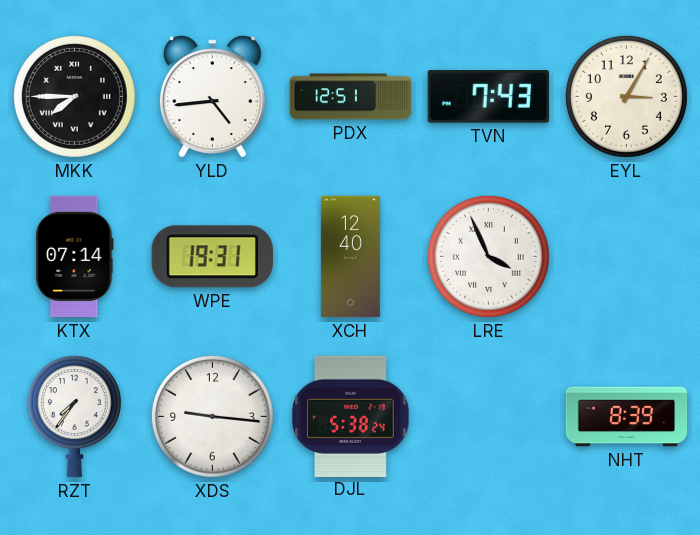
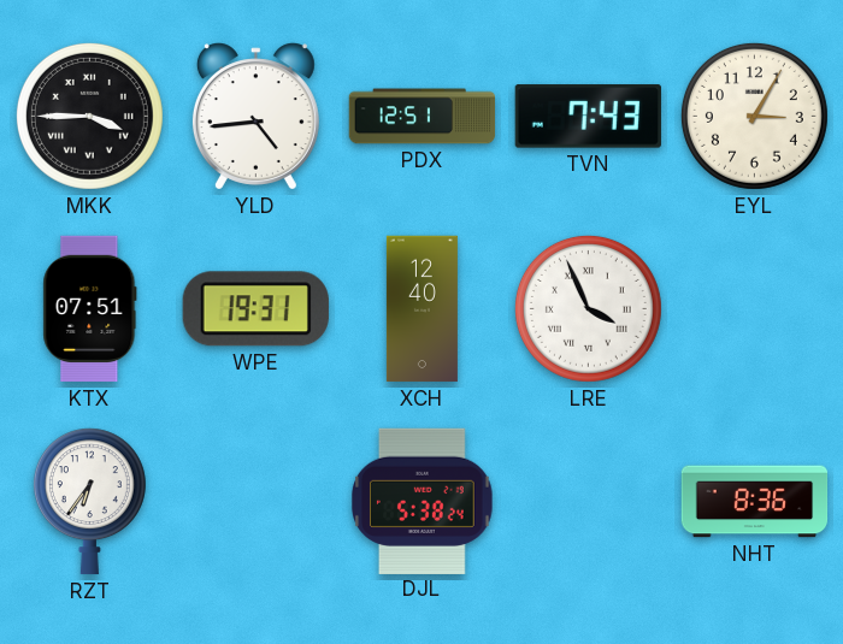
MKK: 7:45 -> 3:45
KTX: 07:14 -> 07:51
RZT: 7:36 -> 6:36
XDS: 9:16 -> none
NHT: 8:39 -> 8:36
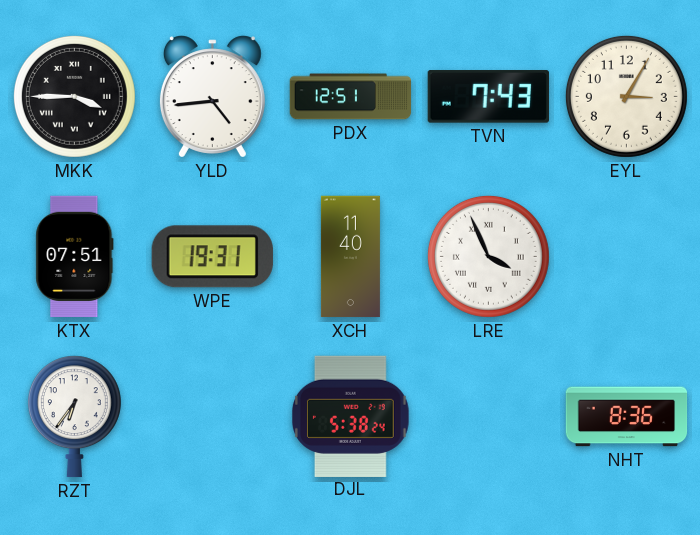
XCH: 12:40 -> 11:40
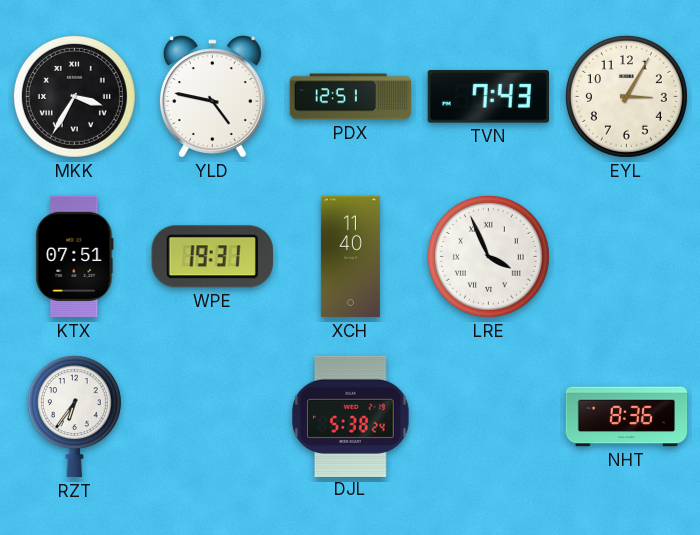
MKK: 3:45 -> 3:35
YLD: 4:44 -> 4:47
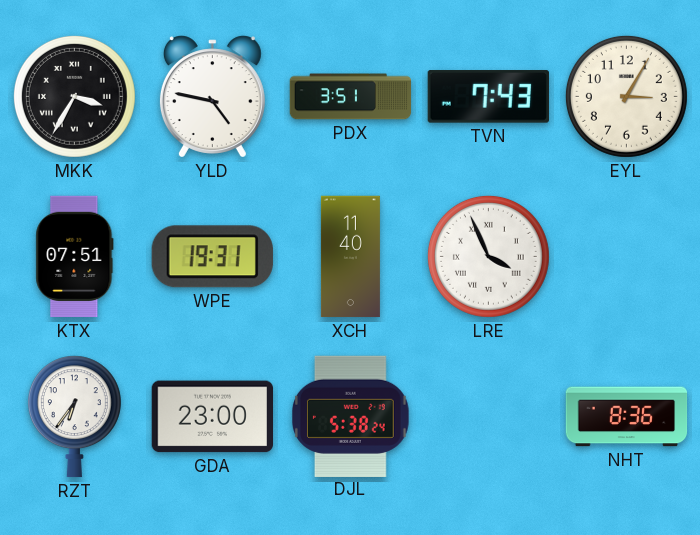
PDX: 12:51 -> 3:51
GDA: none -> 23:00
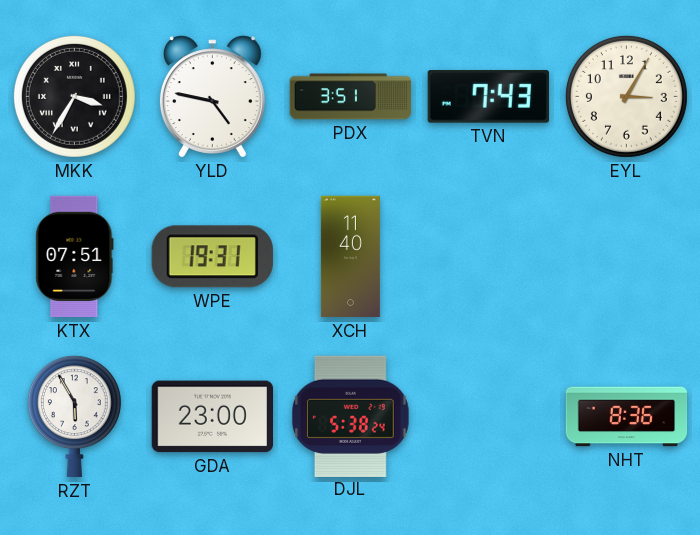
LRE: 3:56 -> none
RZT: 6:36 -> 5:55
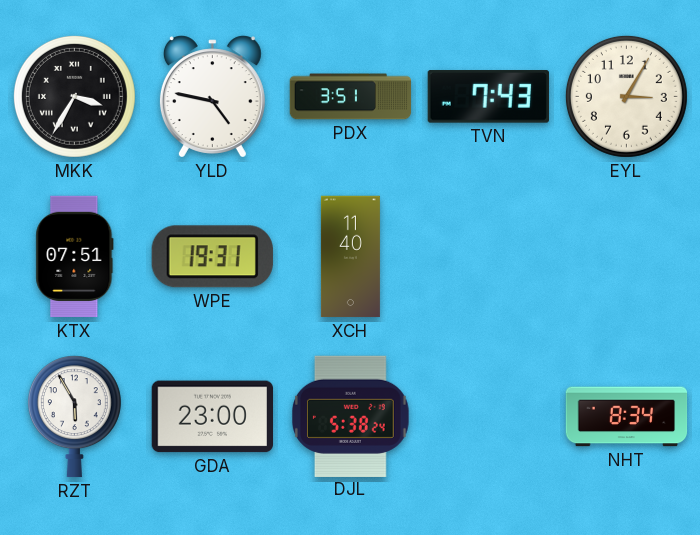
NHT: 8:36 -> 8:34
